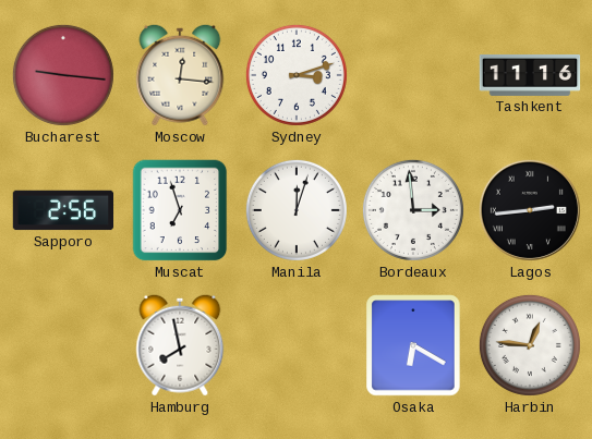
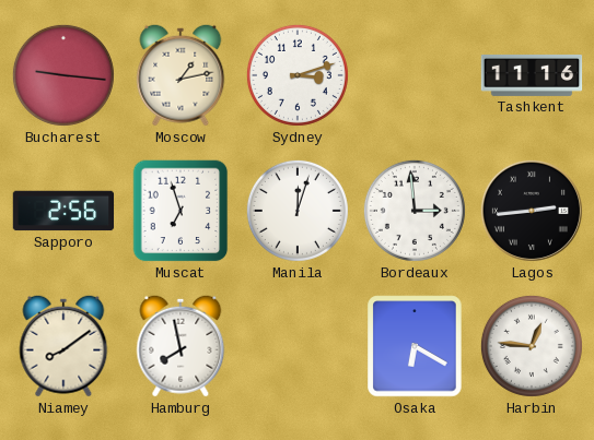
Moscow: 12:16 -> 1:13
Niamey: none -> 8:09
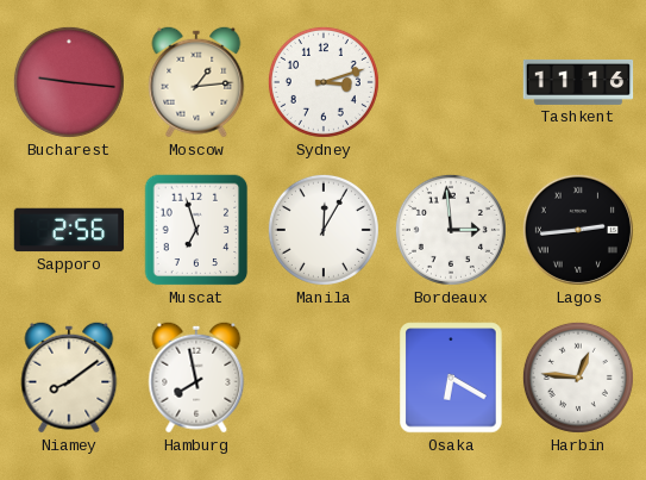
Moscow: 1:13 -> 1:14
Manila: 12:03 -> 12:05
